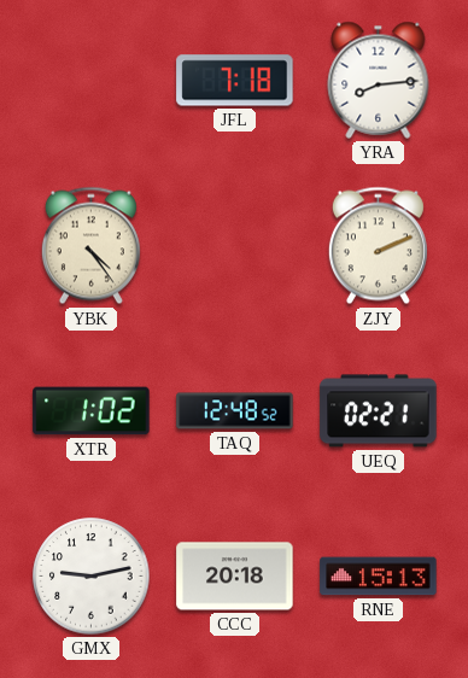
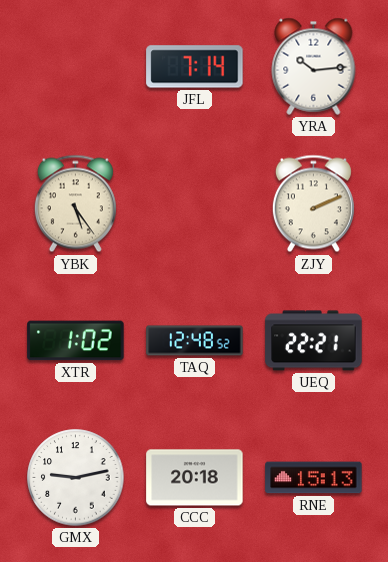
JFL: 7:18 -> 7:14
YRA: 8:14 -> 10:14
YBK: 4:24 -> 5:24
UEQ: 02:21 -> 22:21
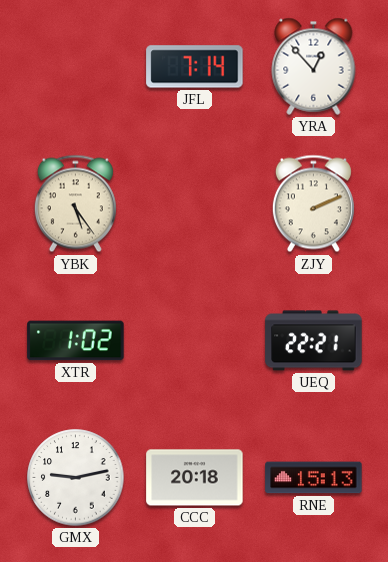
YRA: 10:14 -> 12:53
TAQ: 12:48 -> none
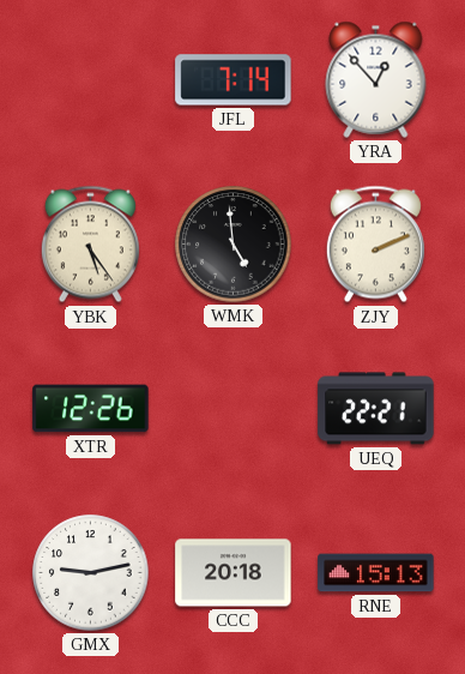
WMK: none -> 4:59
XTR: 1:02 -> 12:26
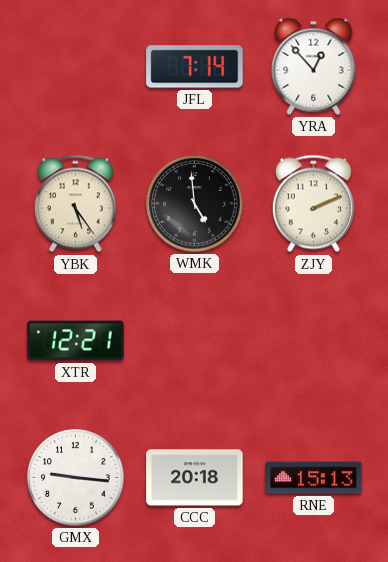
XTR: 12:26 -> 12:21
UEQ: 22:21 -> none
GMX: 9:13 -> 9:16
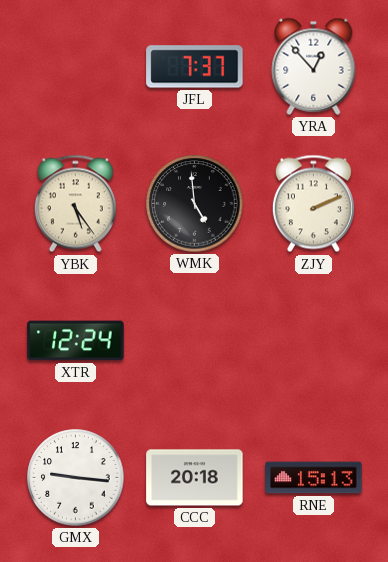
JFL: 7:14 -> 7:37
XTR: 12:21 -> 12:24
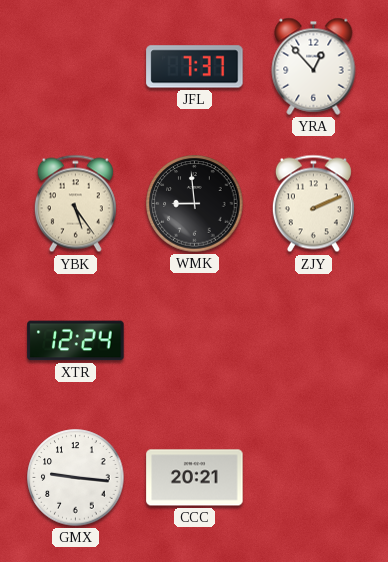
WMK: 4:59 -> 8:59
CCC: 20:18 -> 20:21
RNE: 15:13 -> none
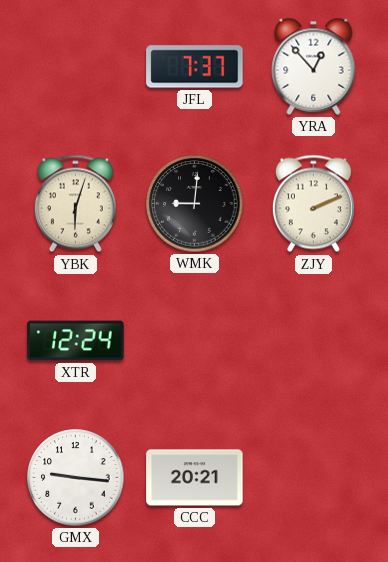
YBK: 5:24 -> 6:03
WMK: 8:59 -> 9:01
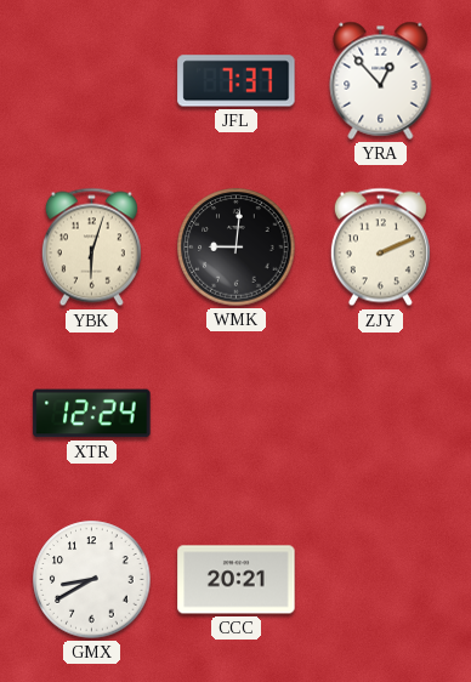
GMX: 9:16 -> 8:40
